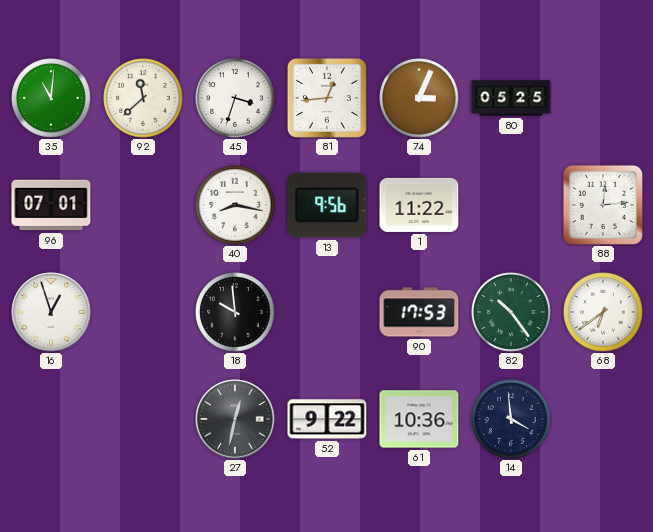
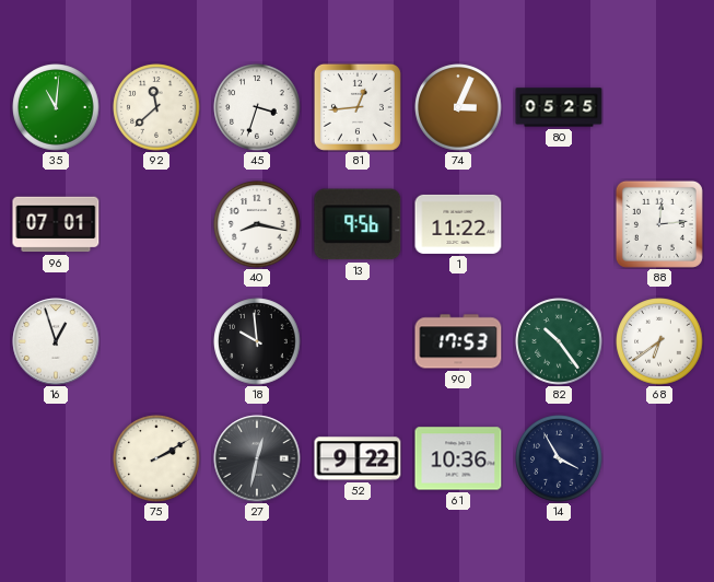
75: none -> 2:10
14: 3:59 -> 3:55
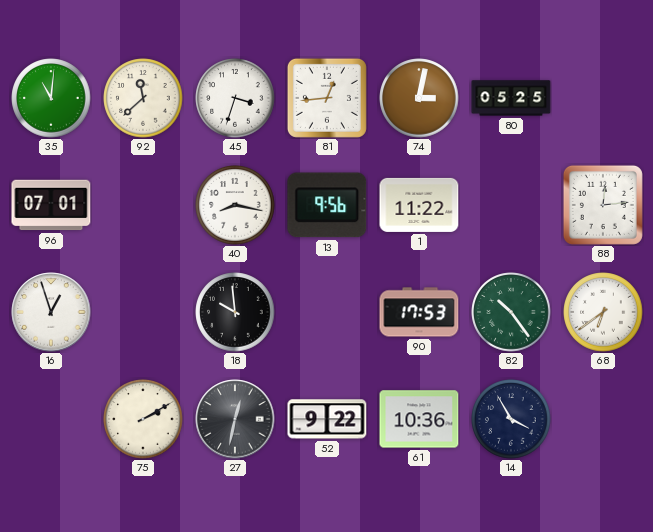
74: 3:04 -> 3:02
